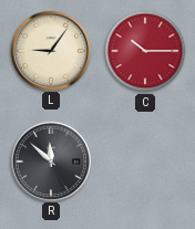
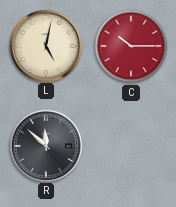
L: 9:06 -> 5:02
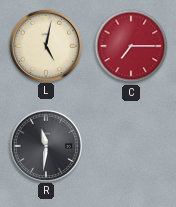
C: 10:15 -> 7:15
R: 11:52 -> 11:31
